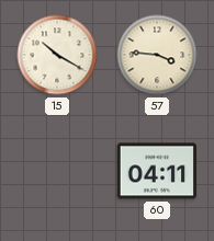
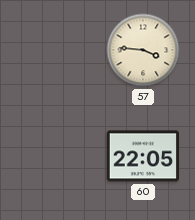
15: 10:20 -> none
60: 04:11 -> 22:05
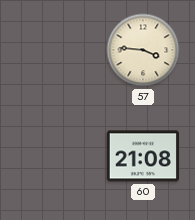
60: 22:05 -> 21:08
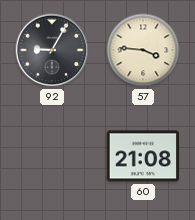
92: none -> 9:05
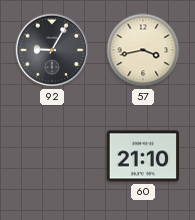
57: 3:46 -> 3:43
60: 21:08 -> 21:10
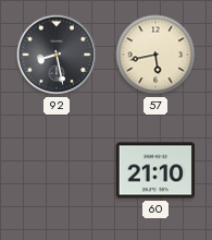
92: 9:05 -> 8:28
57: 3:43 -> 5:43
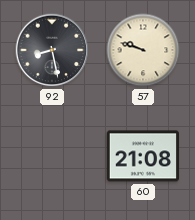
57: 5:43 -> 9:48
60: 21:10 -> 21:08
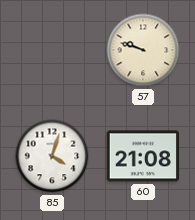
92: 8:28 -> none
85: none -> 4:03
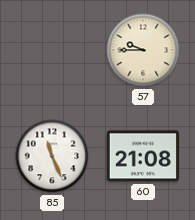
57: 9:48 -> 9:45
85: 4:03 -> 11:26
